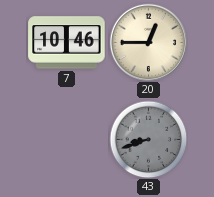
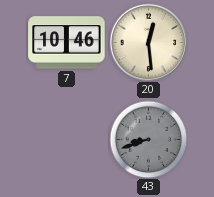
20: 12:45 -> 12:29
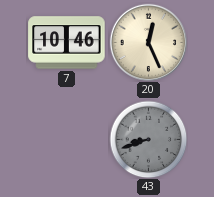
20: 12:29 -> 12:26
